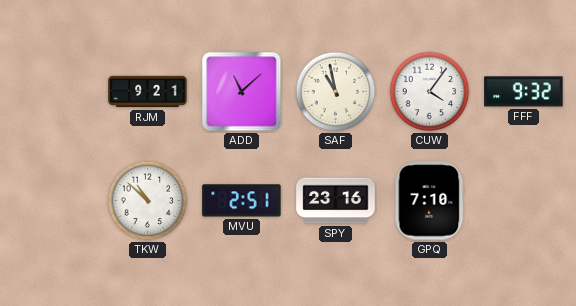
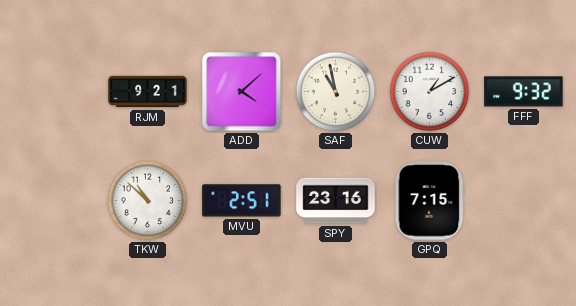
ADD: 11:08 -> 4:08
CUW: 4:06 -> 1:10
GPQ: 7:10 -> 7:15
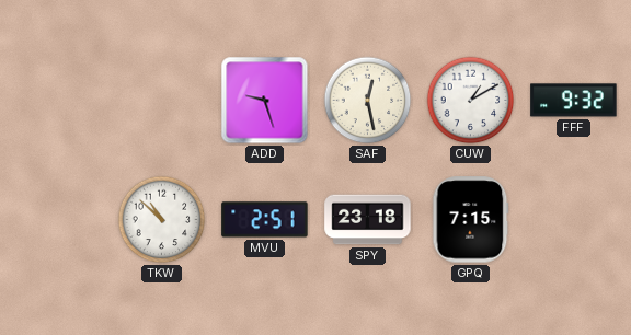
RJM: 9:21 -> none
ADD: 4:08 -> 9:27
SAF: 10:58 -> 12:28
SPY: 23:16 -> 23:18
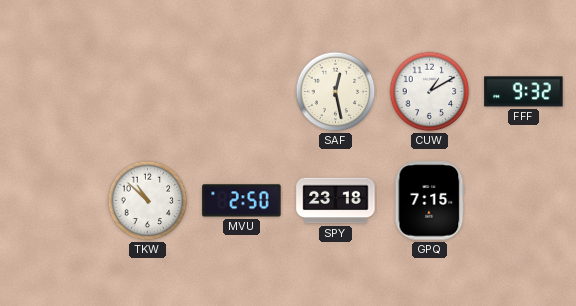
ADD: 9:27 -> none
MVU: 2:51 -> 2:50
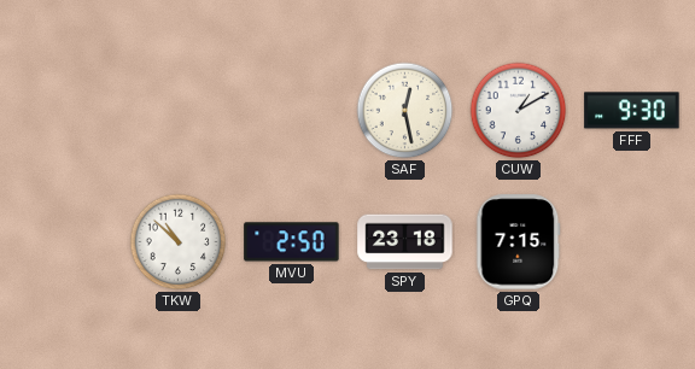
FFF: 9:32 -> 9:30
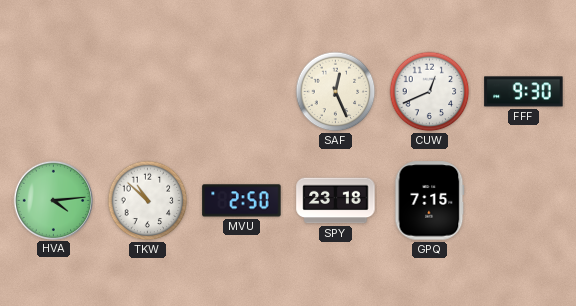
SAF: 12:28 -> 12:26
CUW: 1:10 -> 12:41
HVA: none -> 4:14
